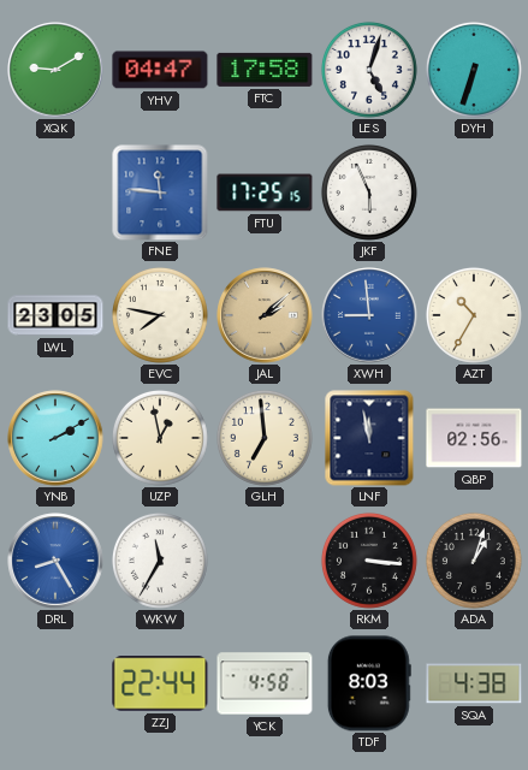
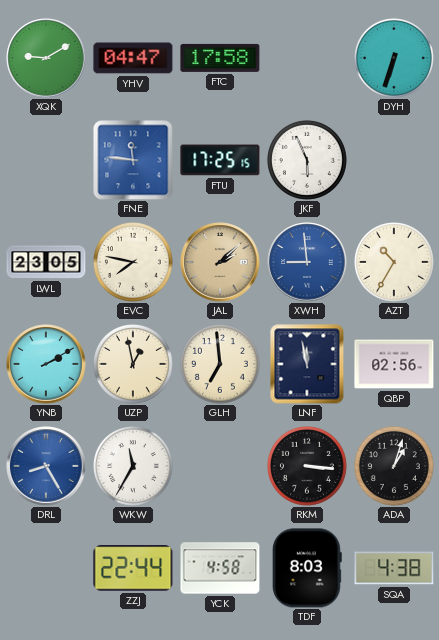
LES: 5:03 -> none
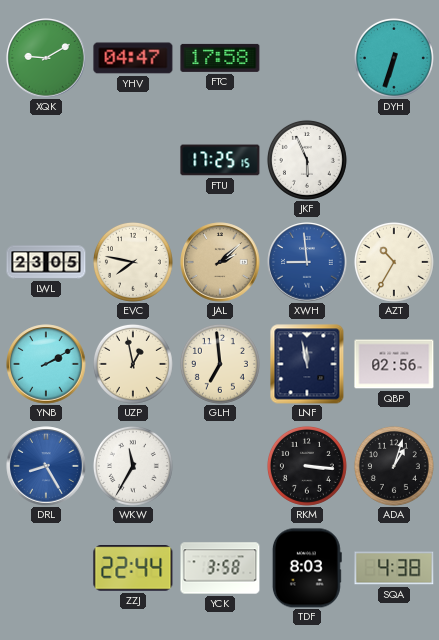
FNE: 11:46 -> none
YCK: 4:58 -> 3:58
